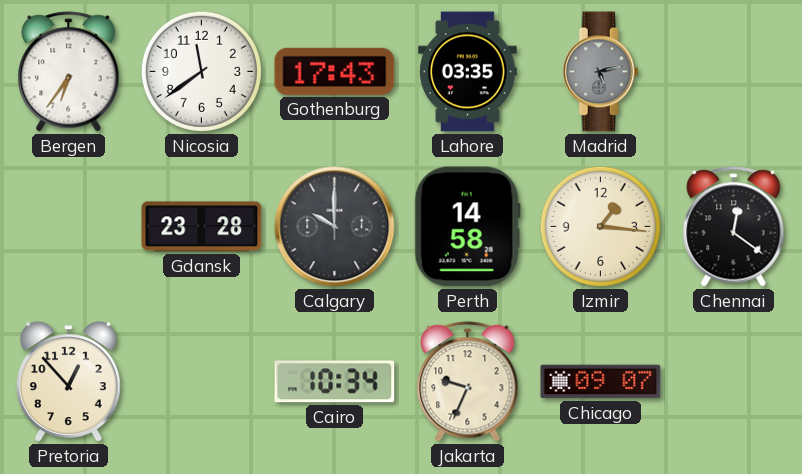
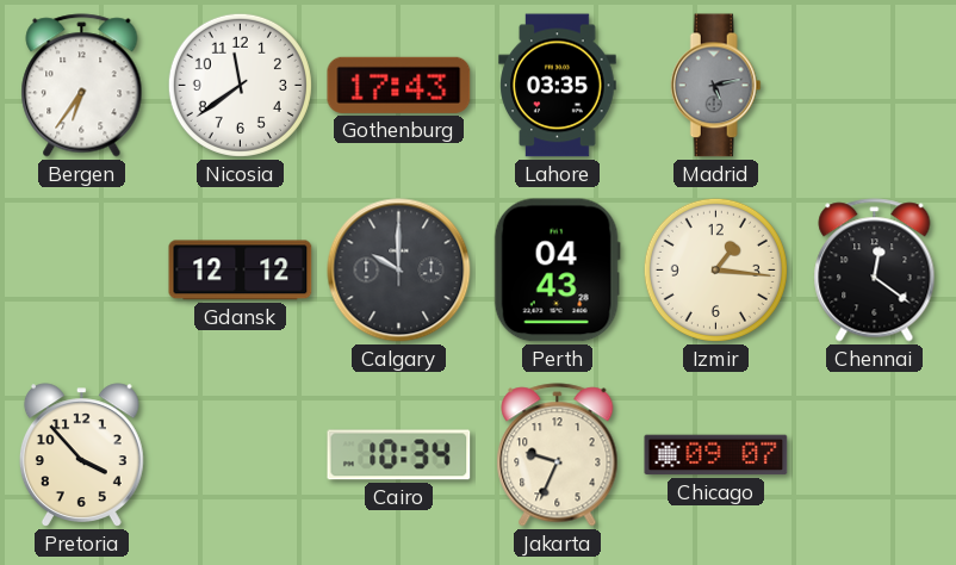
Gdansk: 23:28 -> 12:12
Perth: 14:58 -> 04:43
Pretoria: 12:53 -> 3:53
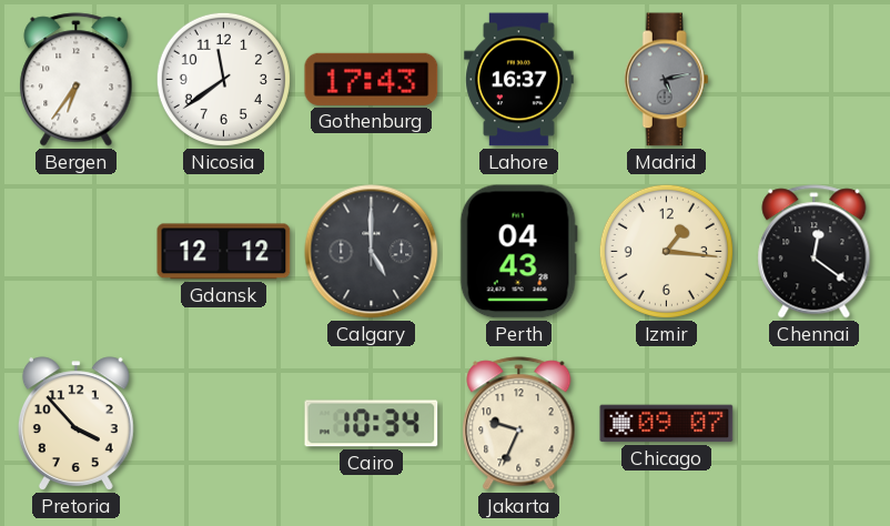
Lahore: 03:35 -> 16:37
Calgary: 10:00 -> 5:00
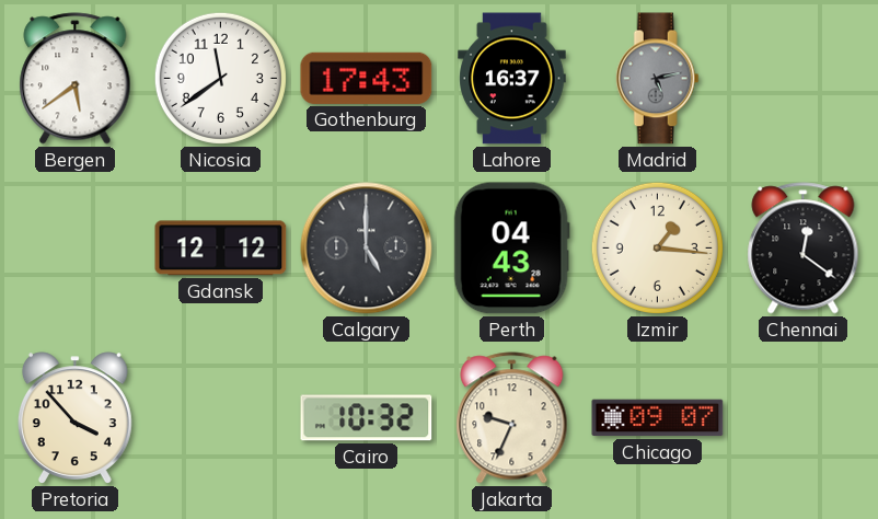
Bergen: 6:36 -> 5:39
Cairo: 10:34 -> 10:32
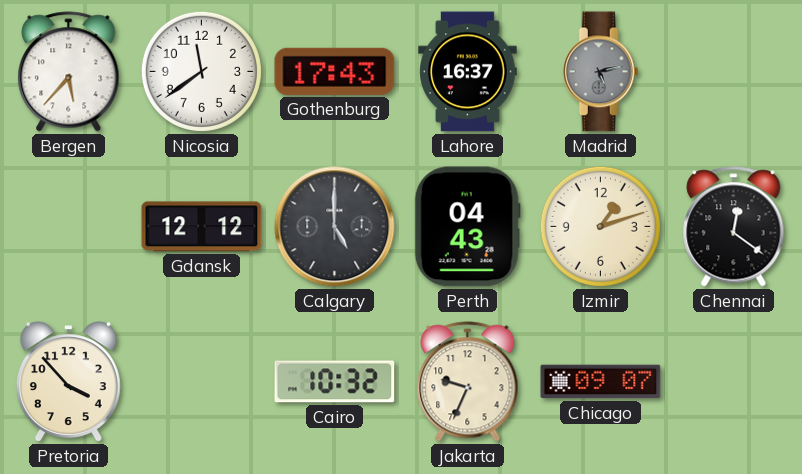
Bergen: 5:39 -> 5:37
Izmir: 1:16 -> 1:12
